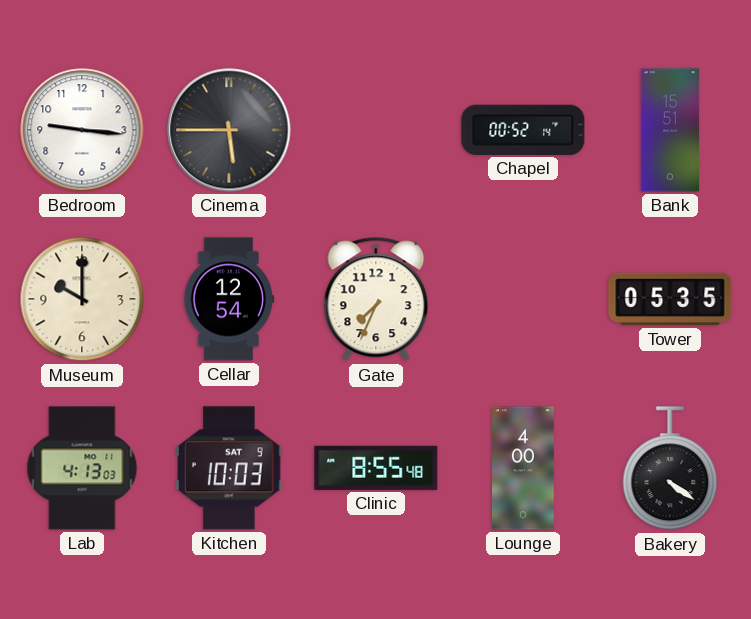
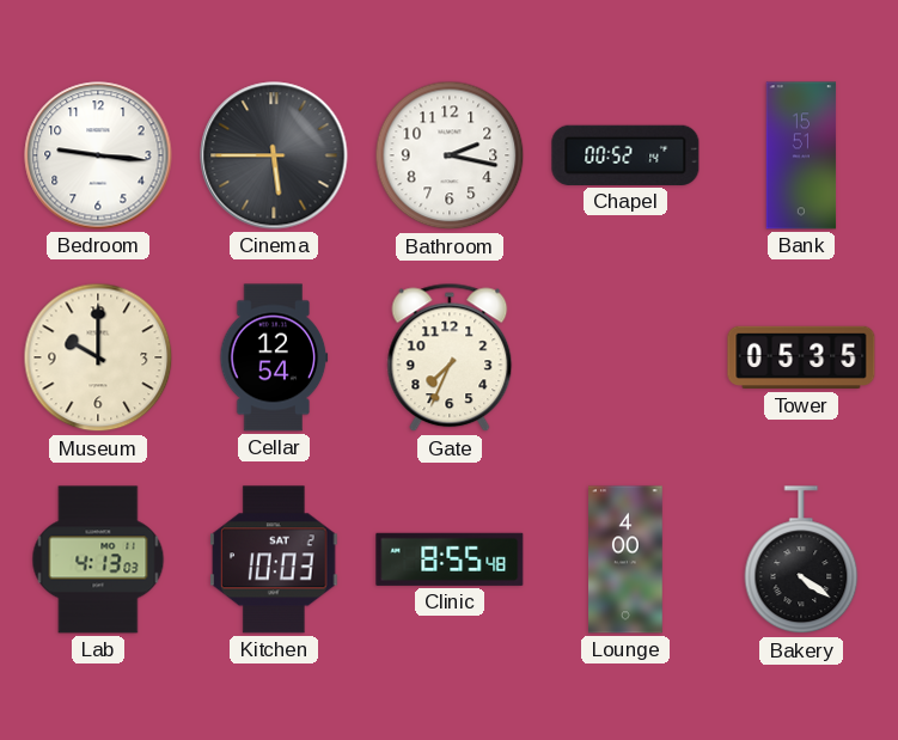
Bathroom: none -> 2:17
Kitchen date: SAT 9 -> SAT 2
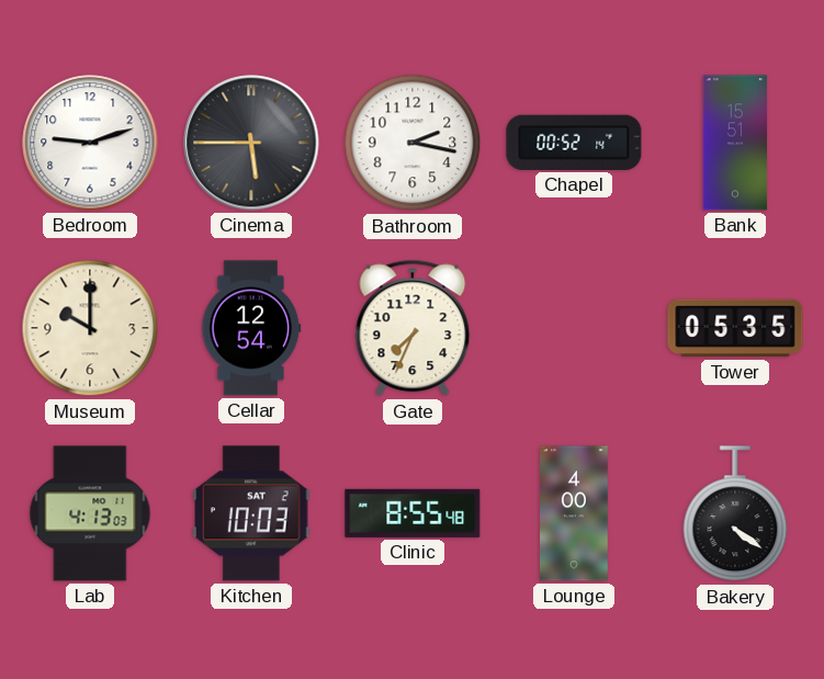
Bedroom: 9:16 -> 9:12
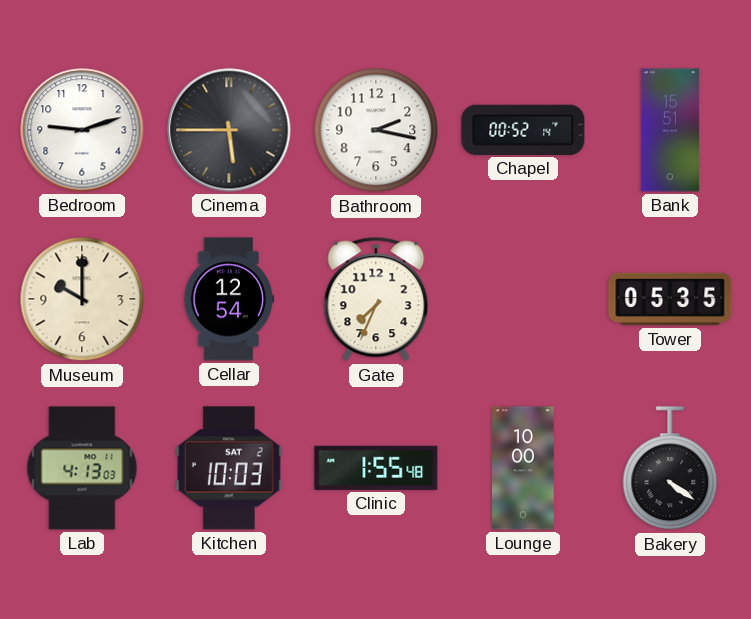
Clinic: 8:55 -> 1:55
Lounge: 4:00 -> 10:00
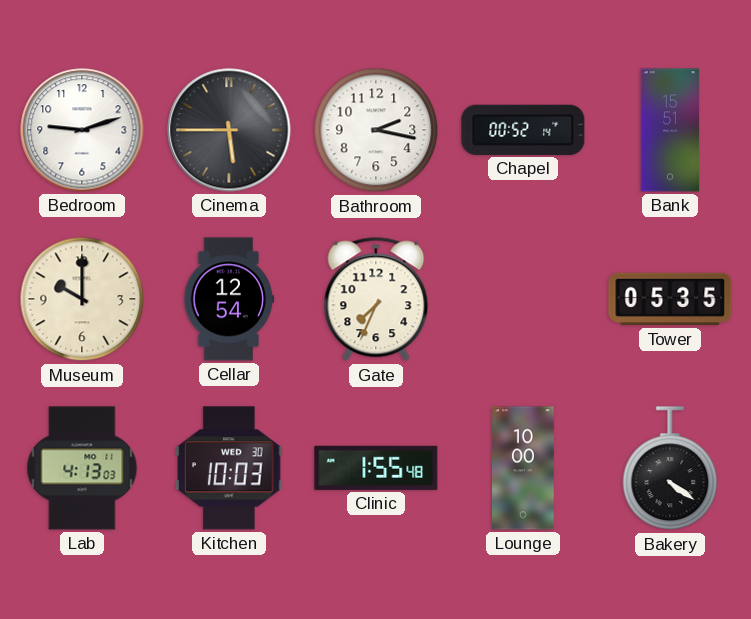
Kitchen date: SAT 2 -> WED 30
